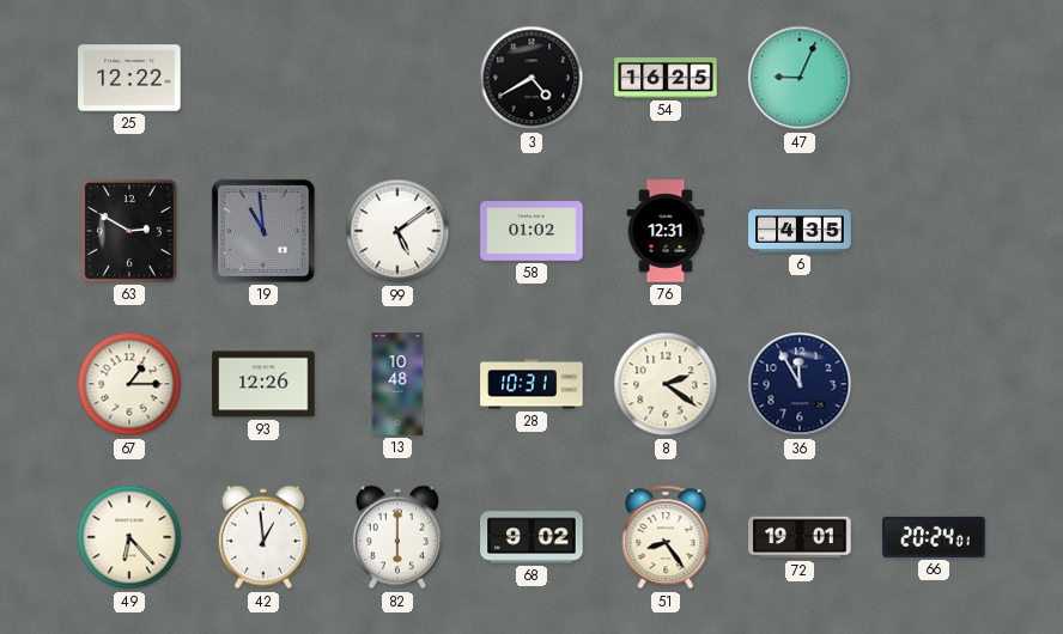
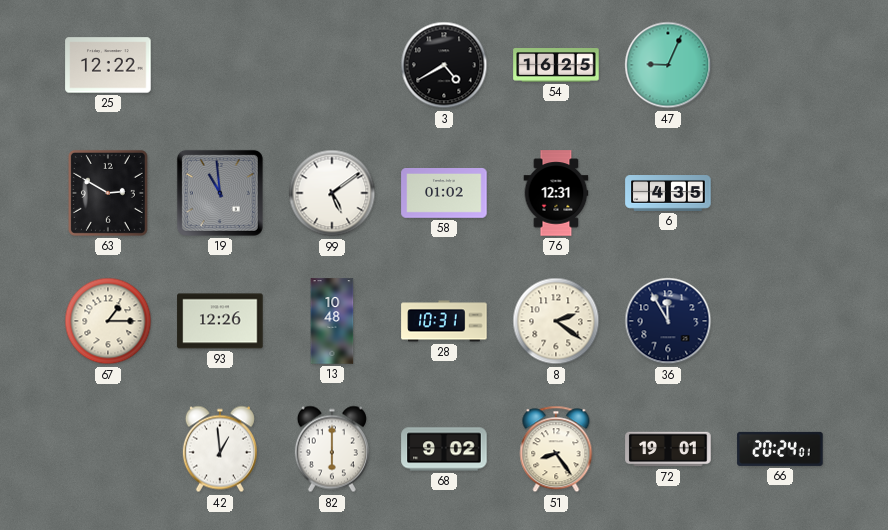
49: 6:23 -> none
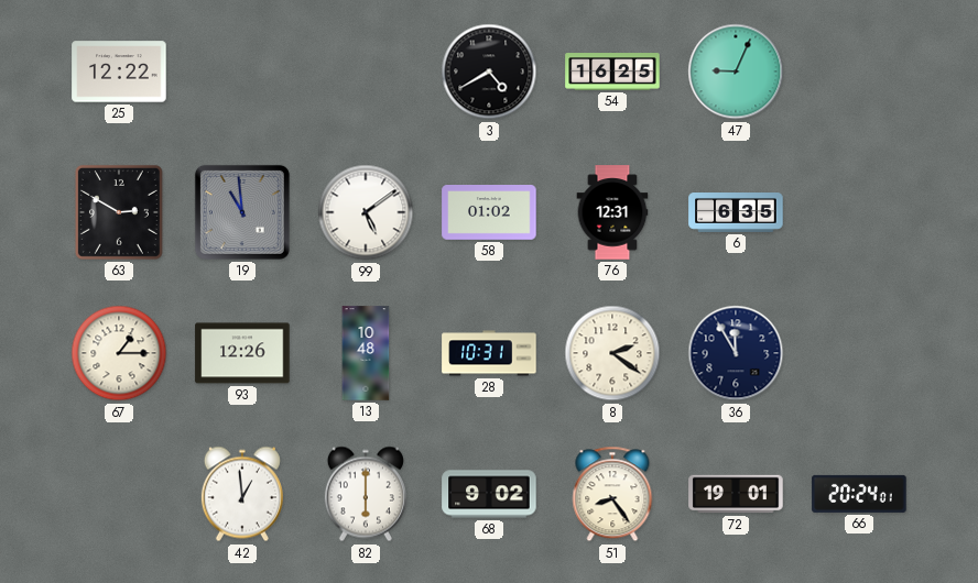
6: 4:35 -> 6:35
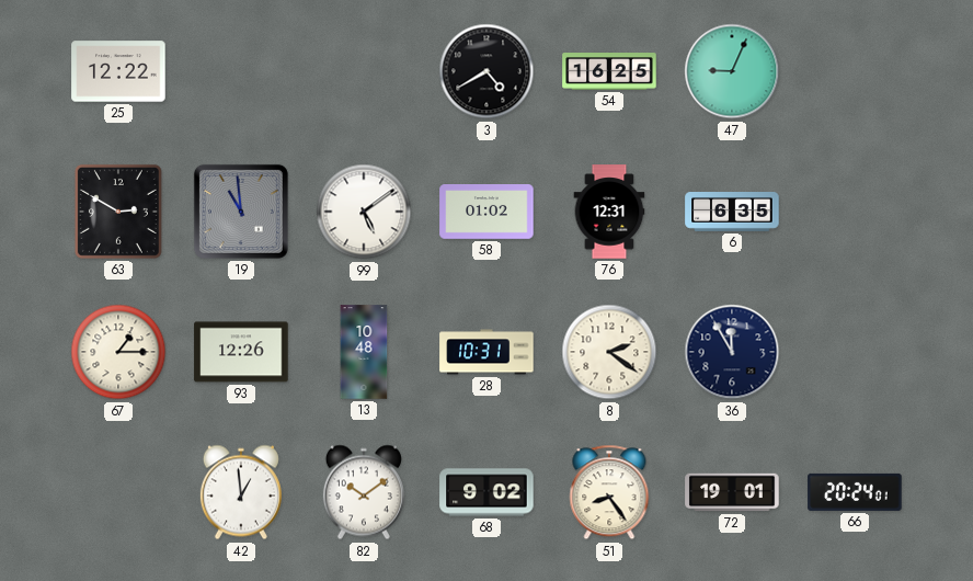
82: 6:00 -> 10:09
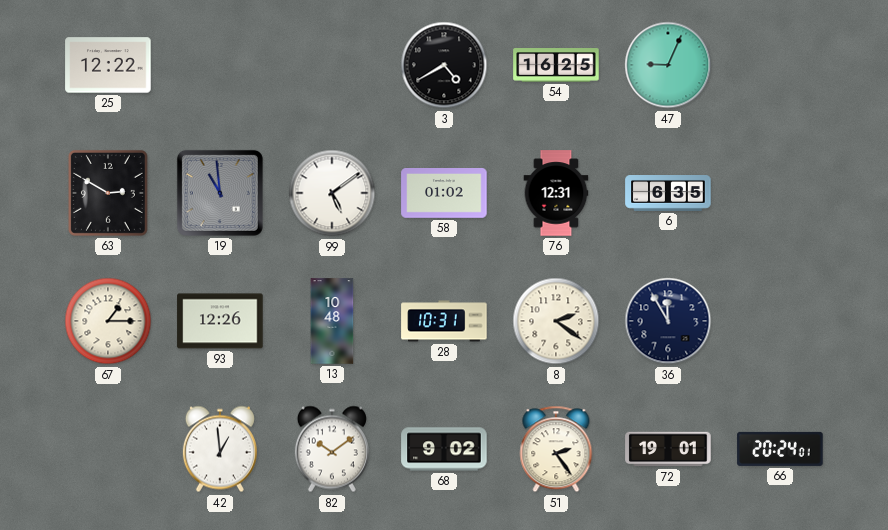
51: 8:24 -> 2:24
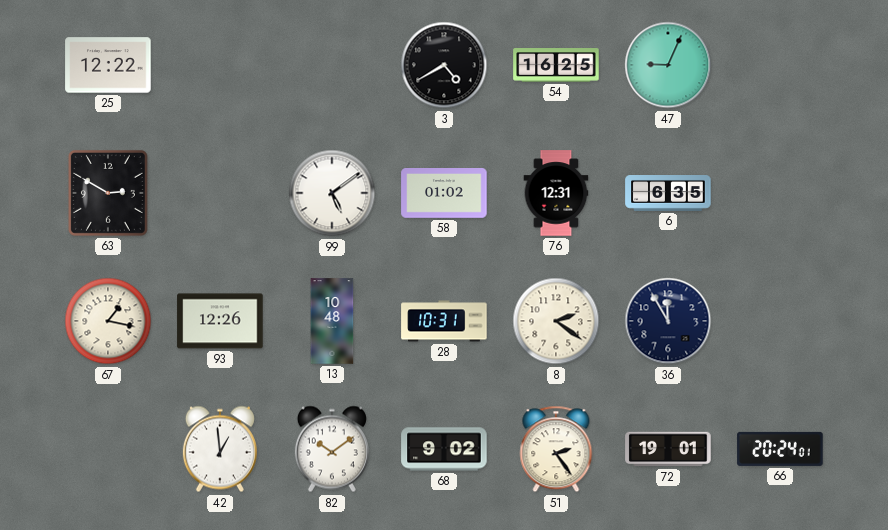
19: 10:59 -> none
67: 1:15 -> 1:17
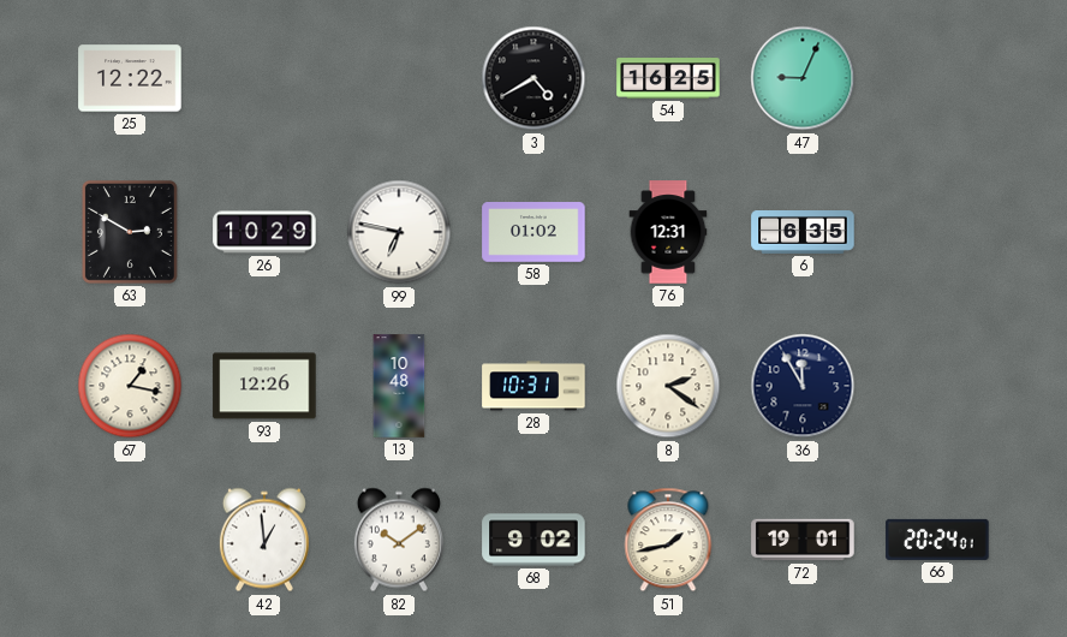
26: none -> 10:29
99: 5:09 -> 6:47
51: 2:24 -> 1:43
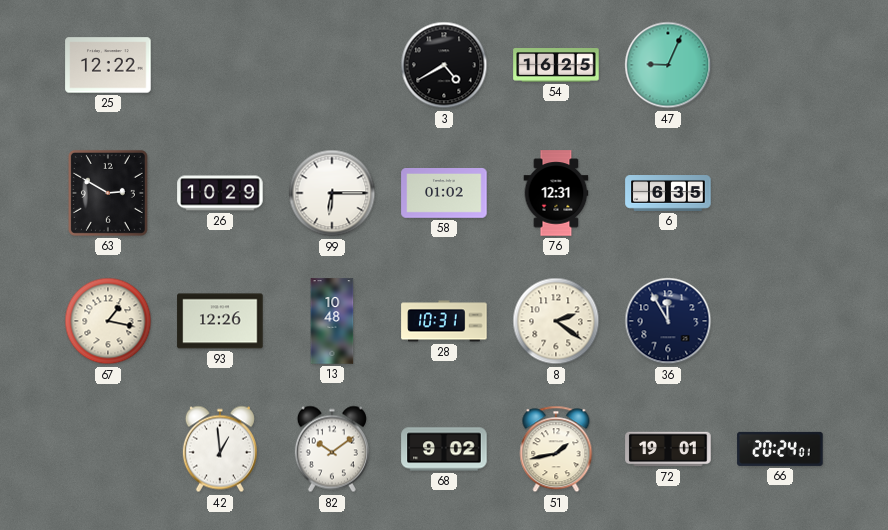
99: 6:47 -> 6:15
